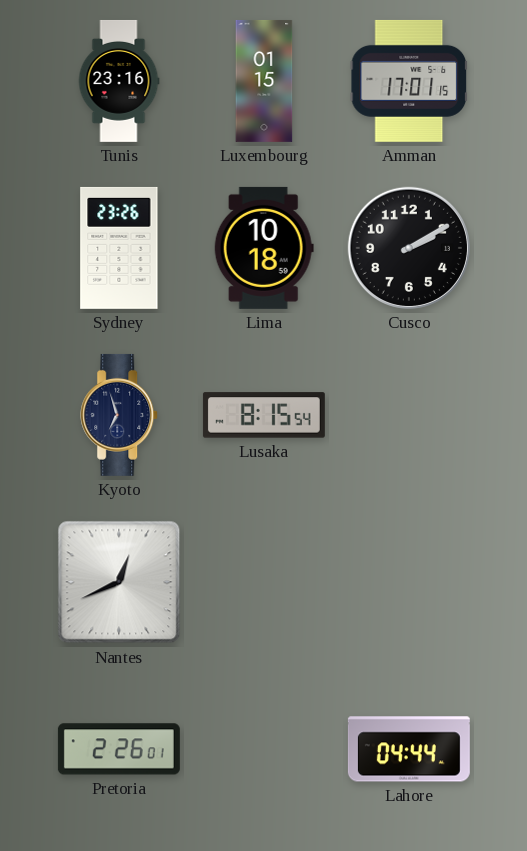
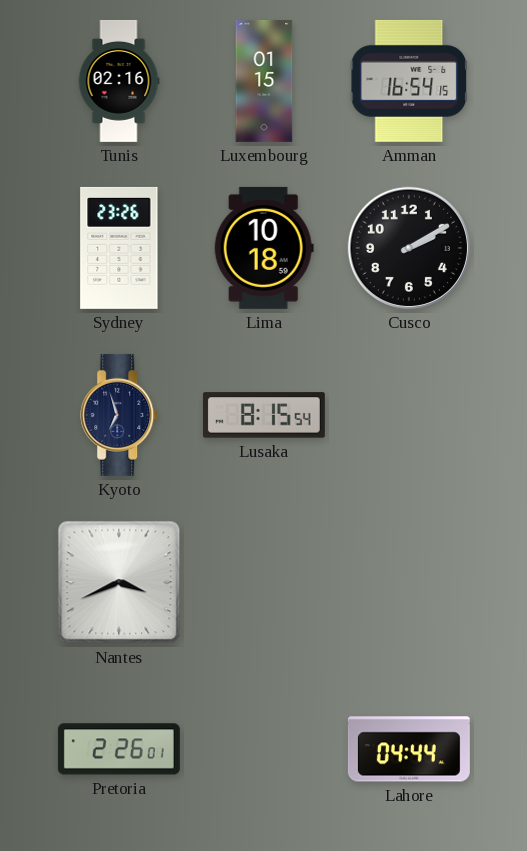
Tunis: 23:16 -> 02:16
Amman: 17:01 -> 16:54
Nantes: 12:41 -> 3:41
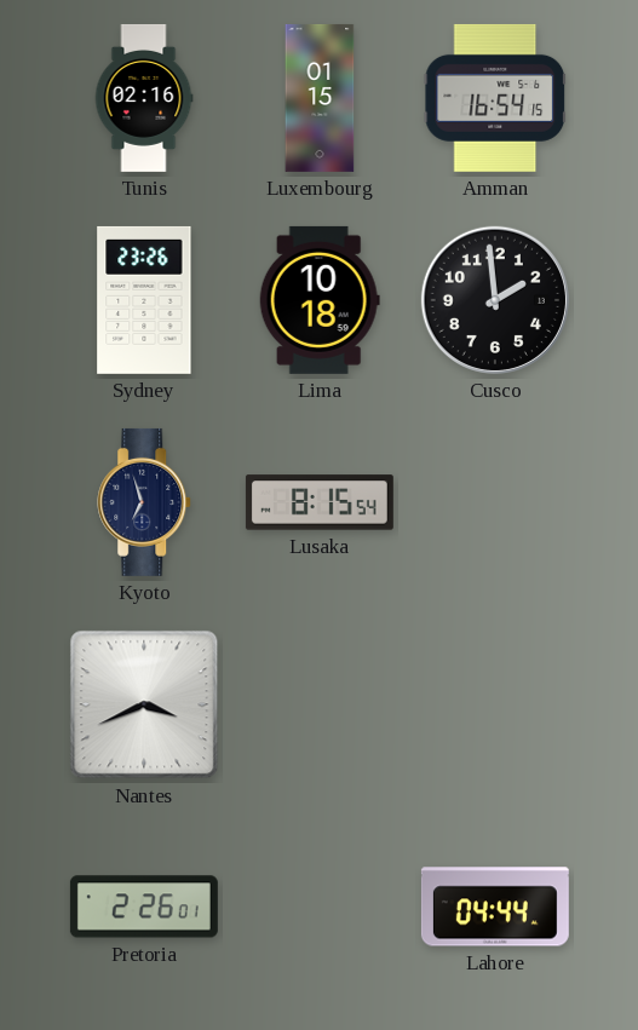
Cusco: 2:10 -> 1:59
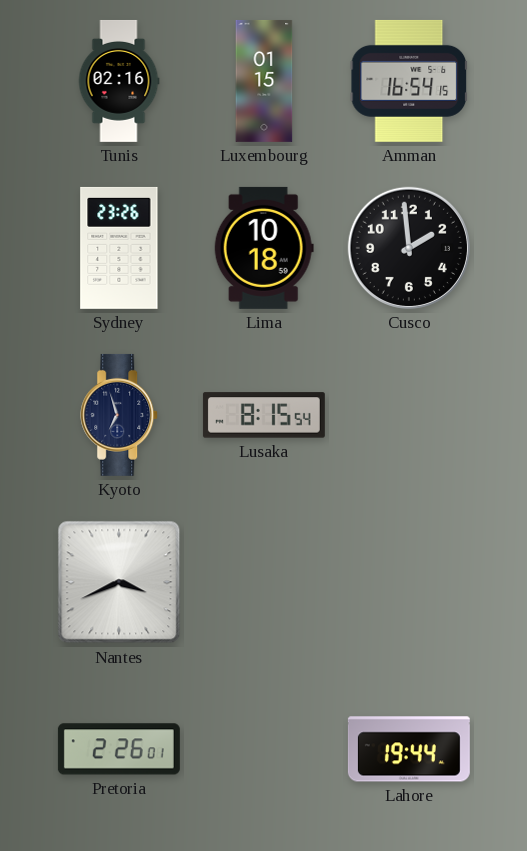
Lahore: 04:44 -> 19:44
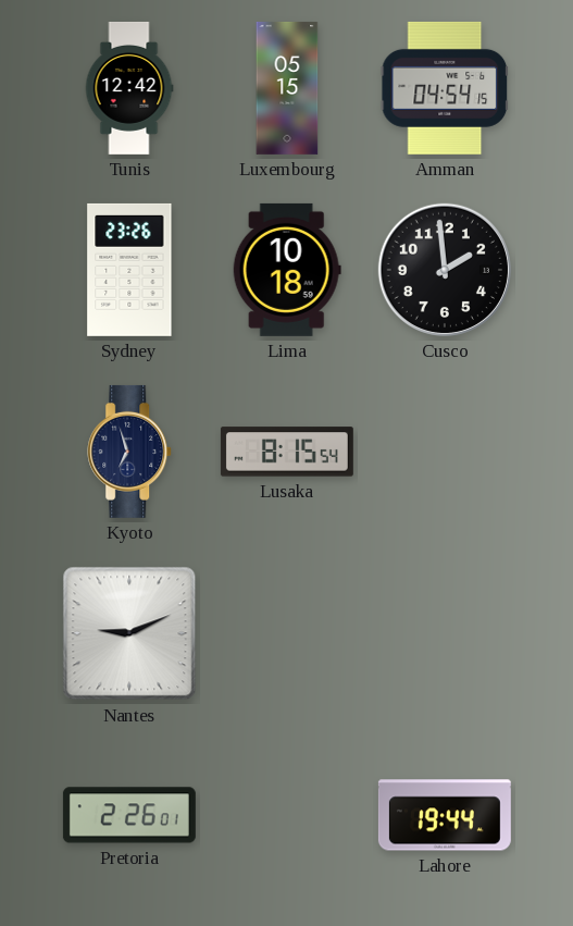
Tunis: 02:16 -> 12:42
Luxembourg: 01:15 -> 05:15
Amman: 16:54 -> 04:54
Nantes: 3:41 -> 9:11
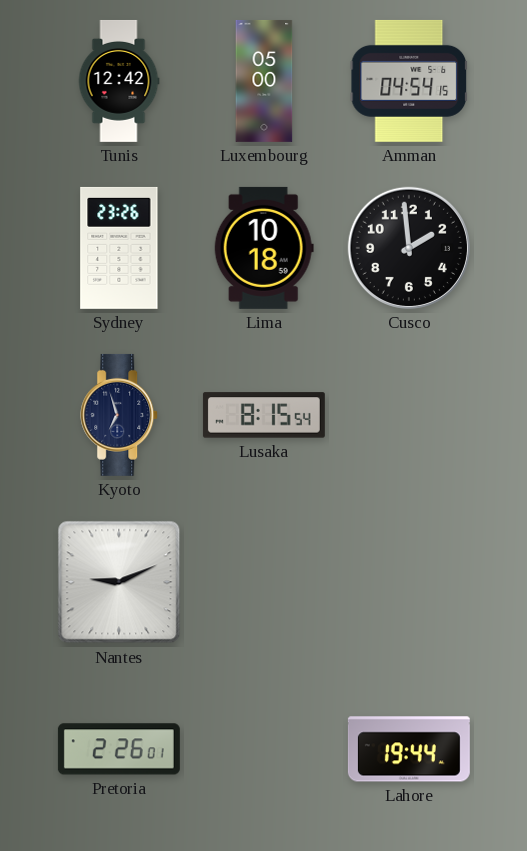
Luxembourg: 05:15 -> 05:00
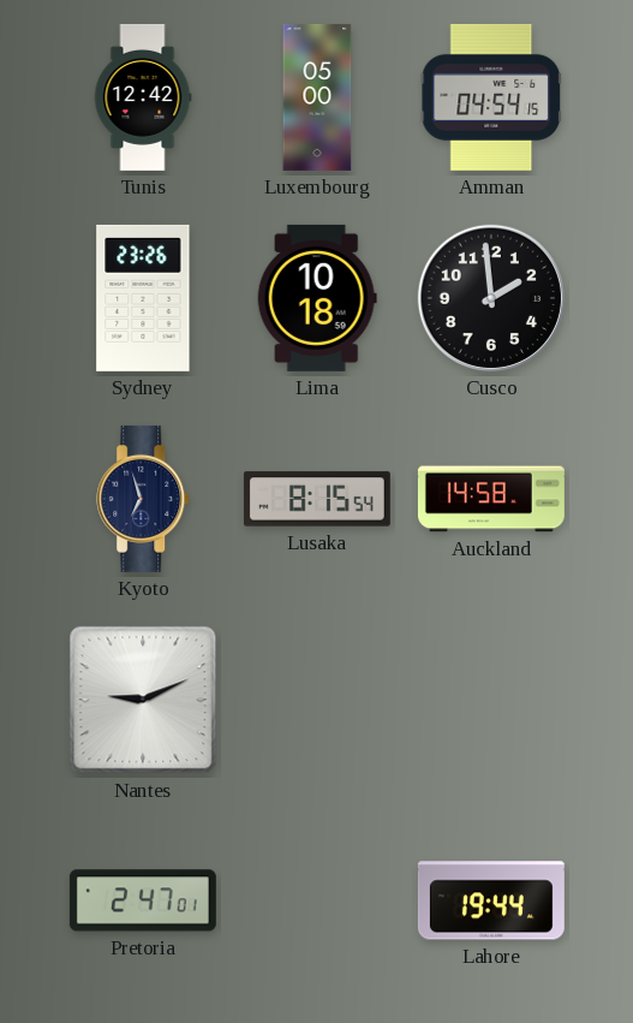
Auckland: none -> 14:58
Pretoria: 2:26 -> 2:47
